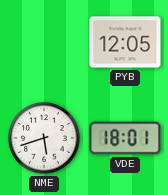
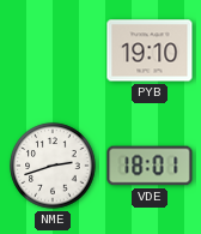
PYB: 12:05 -> 19:10
NME: 5:42 -> 2:42
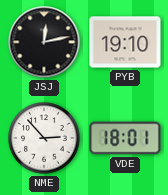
JSJ: none -> 12:13
NME: 2:42 -> 2:53
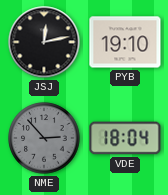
NME dial: white -> grey
VDE: 18:01 -> 18:04
